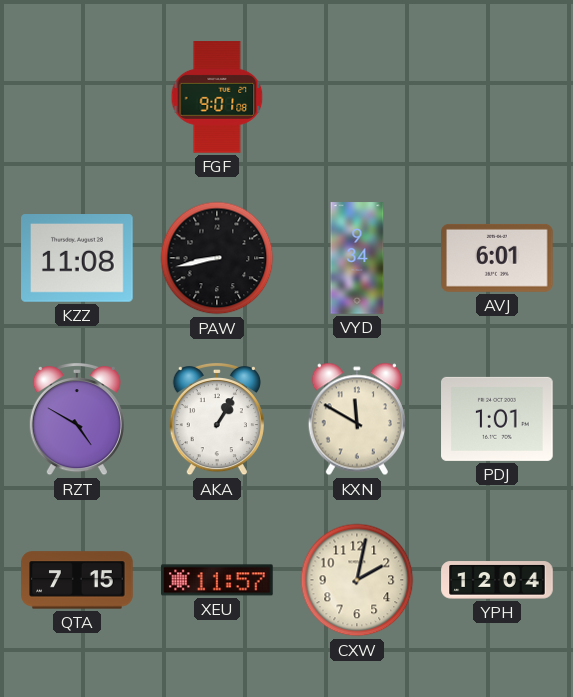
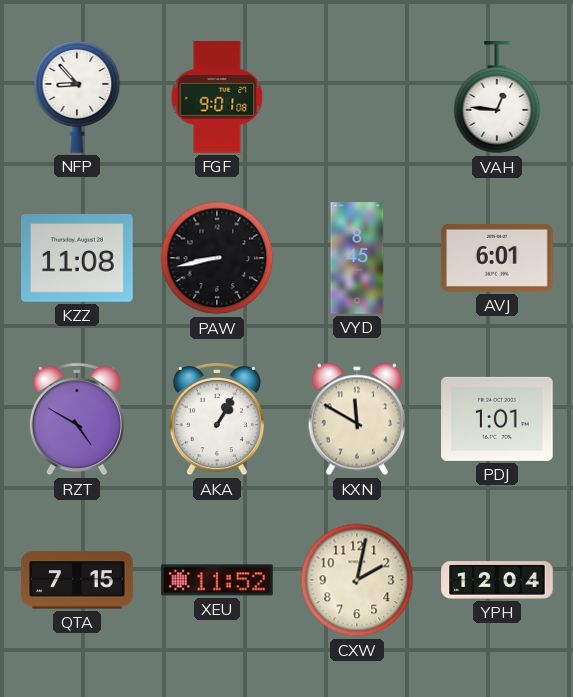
NFP: none -> 8:53
VAH: none -> 12:46
VYD: 9:34 -> 8:45
XEU: 11:57 -> 11:52
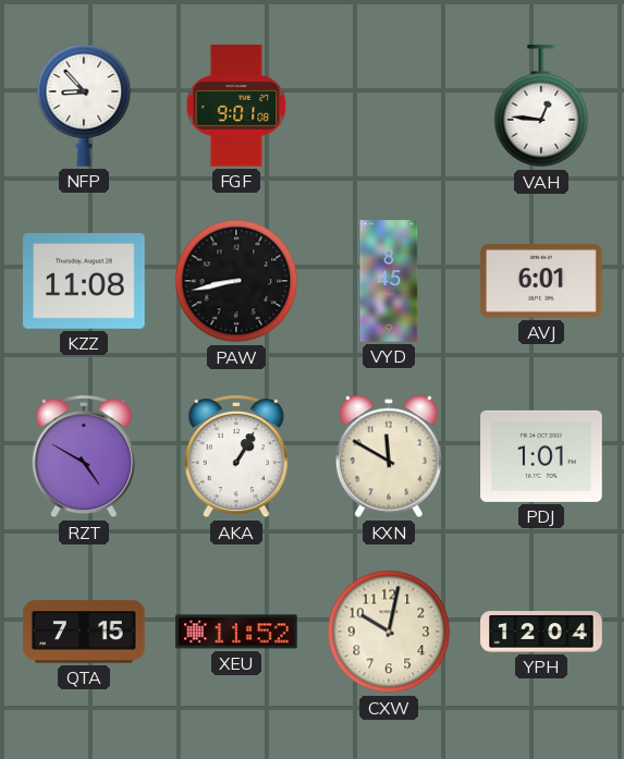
CXW: 2:02 -> 10:02
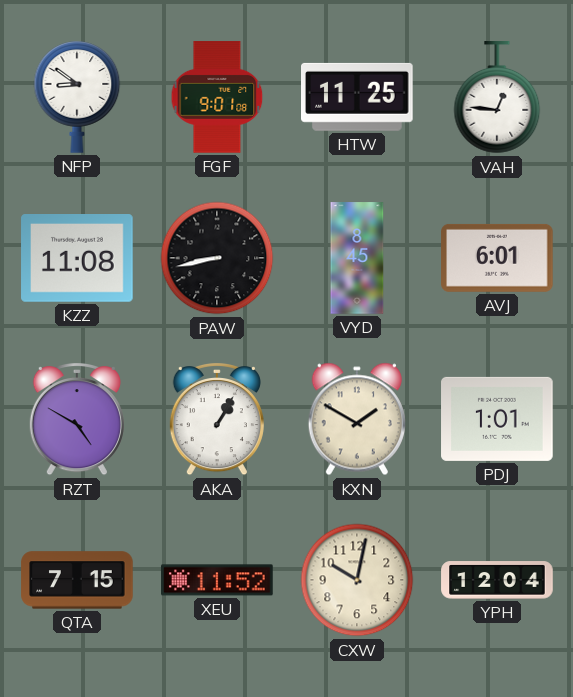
NFP: 8:53 -> 8:51
HTW: none -> 11:25
KXN: 11:50 -> 1:50
